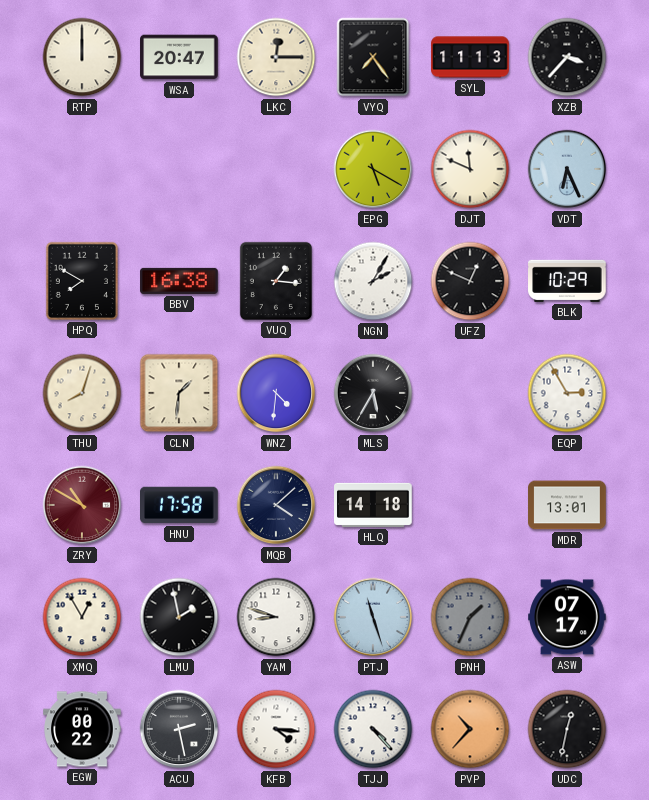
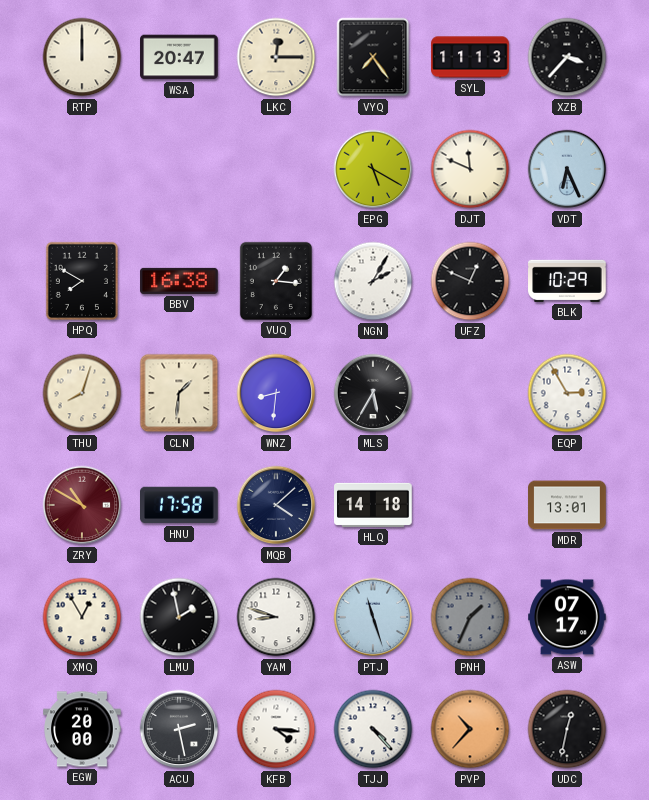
WNZ: 4:31 -> 8:31
EGW: 00:22 -> 20:00
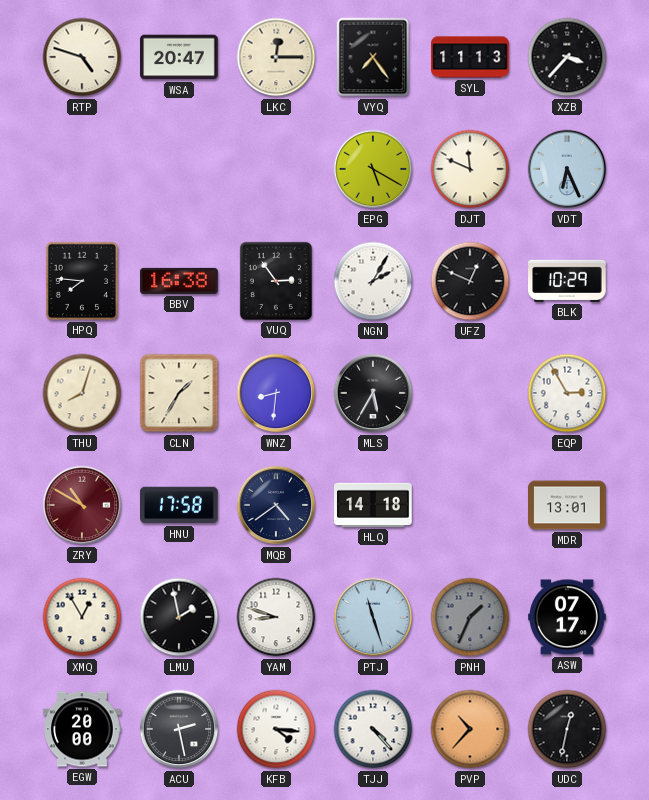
RTP: 12:00 -> 4:48
HPQ: 7:50 -> 7:46
VUQ: 1:16 -> 2:54
CLN: 1:31 -> 1:35
MQB: 4:08 -> 4:39
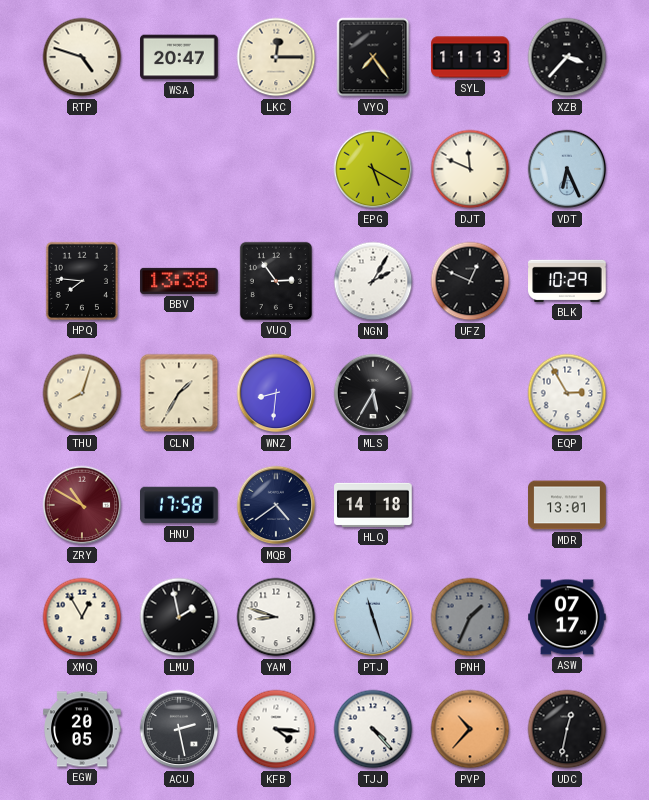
BBV: 16:38 -> 13:38
EGW: 20:00 -> 20:05
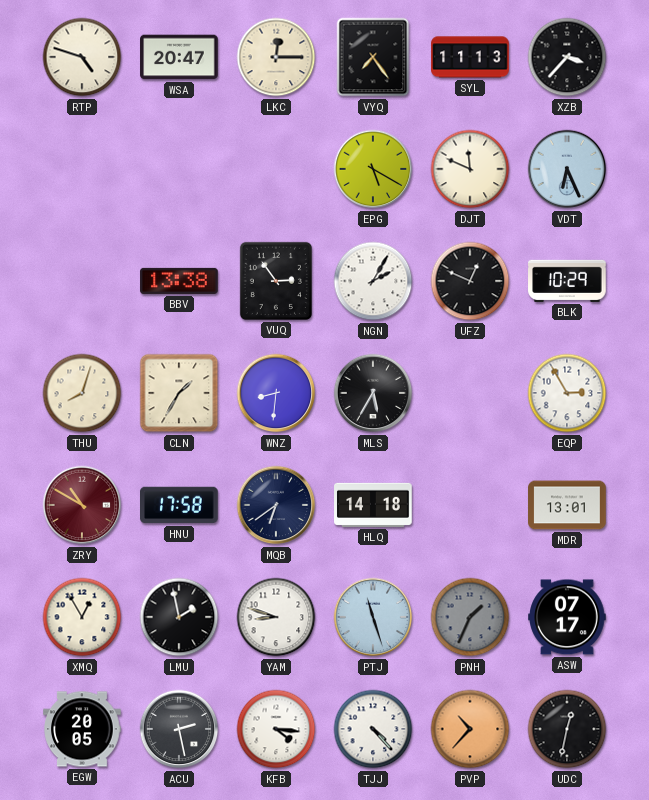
HPQ: 7:46 -> none
MQB: 4:39 -> 6:39
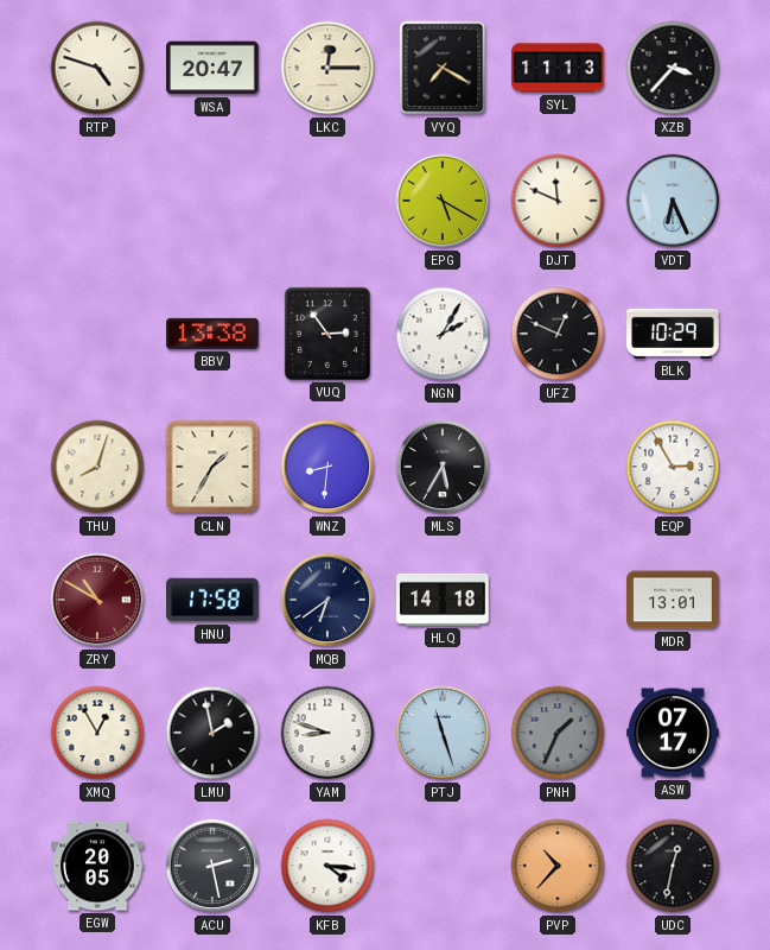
VYQ: 7:24 -> 7:20
TJJ: 4:23 -> none
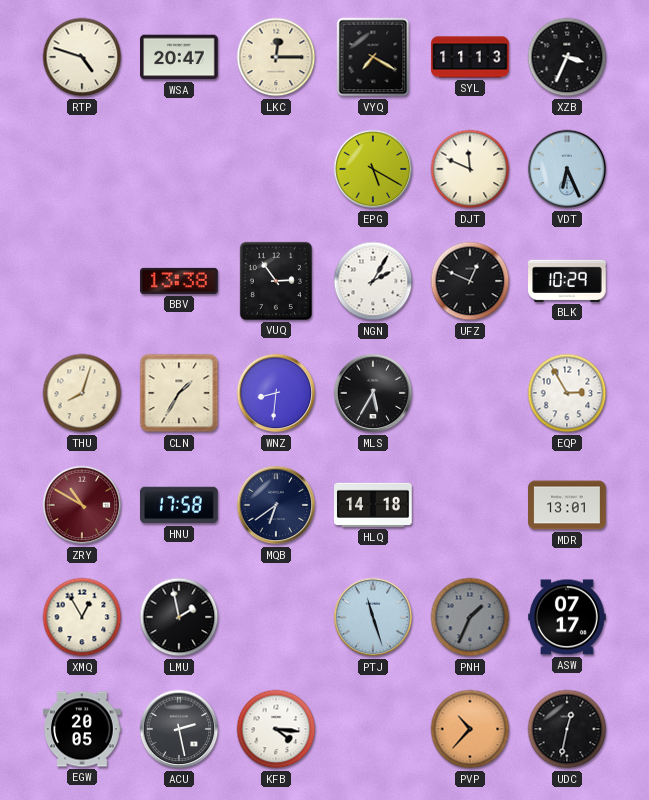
XZB: 3:37 -> 3:34
YAM: 8:48 -> none
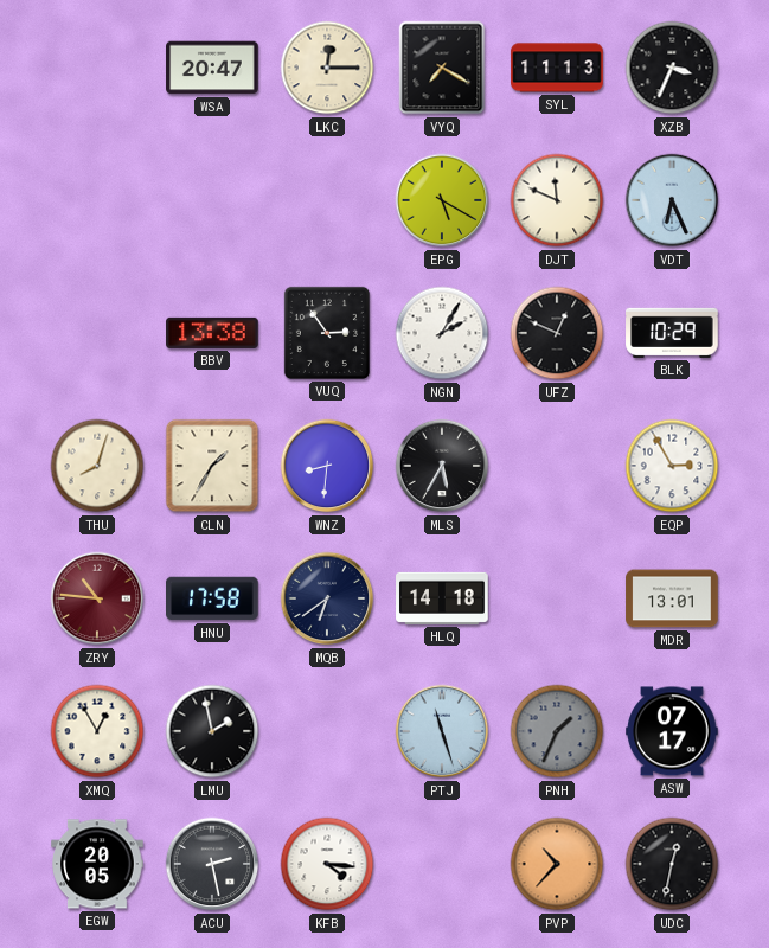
RTP: 4:48 -> none
ZRY: 10:50 -> 10:46
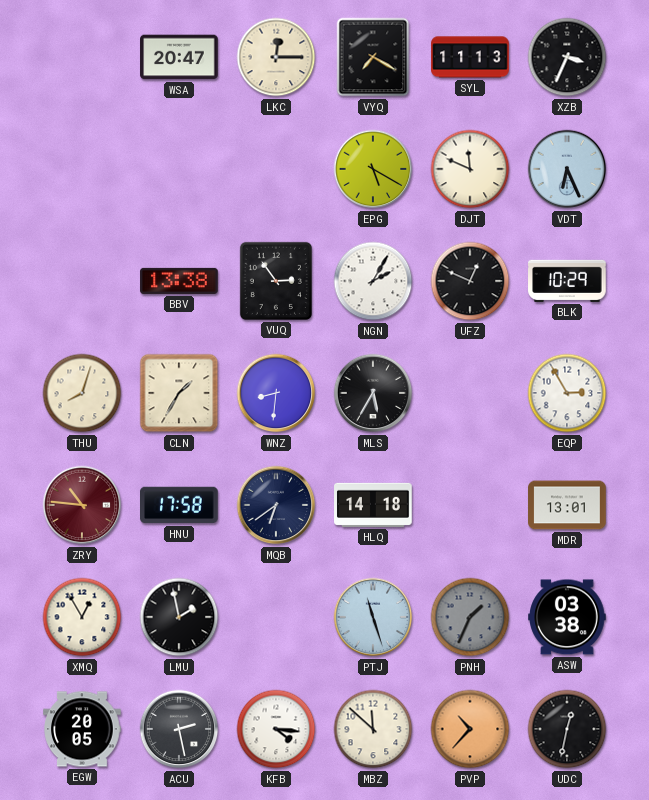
ASW: 07:17 -> 03:38
MBZ: none -> 11:52
